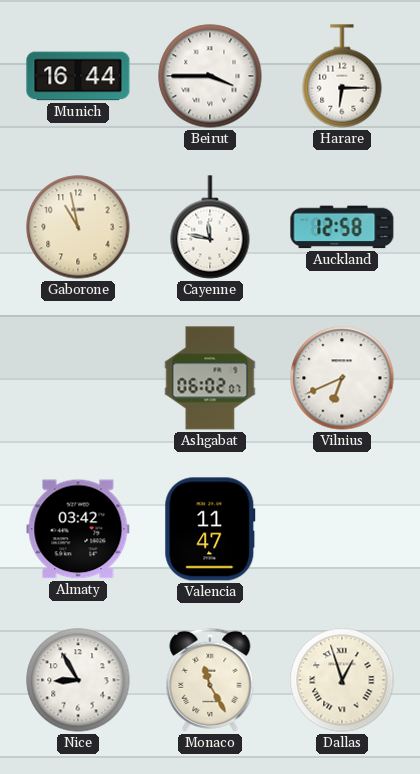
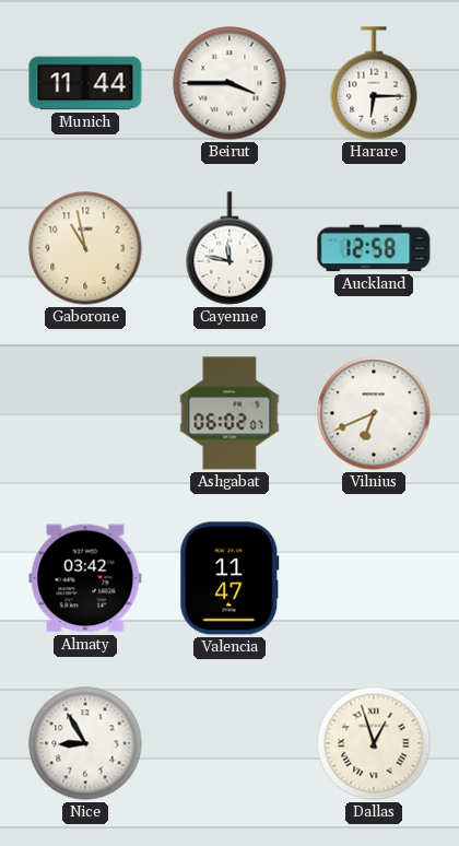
Munich: 16:44 -> 11:44
Monaco: 11:25 -> none
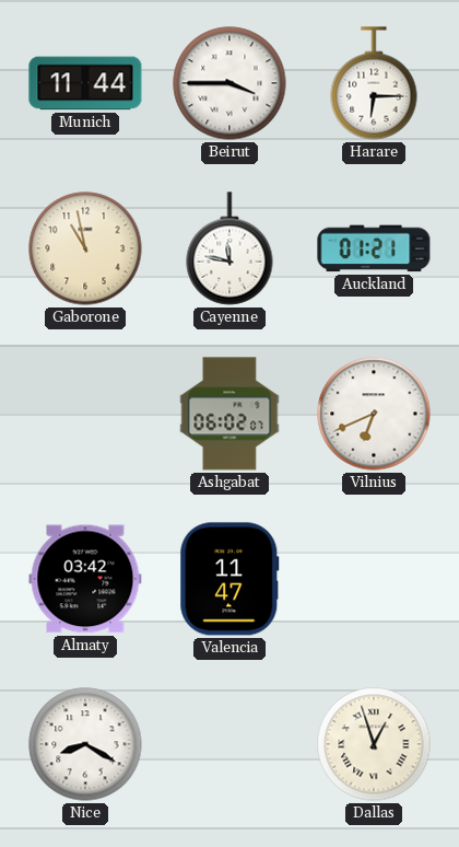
Auckland: 12:58 -> 01:21
Nice: 8:55 -> 8:20
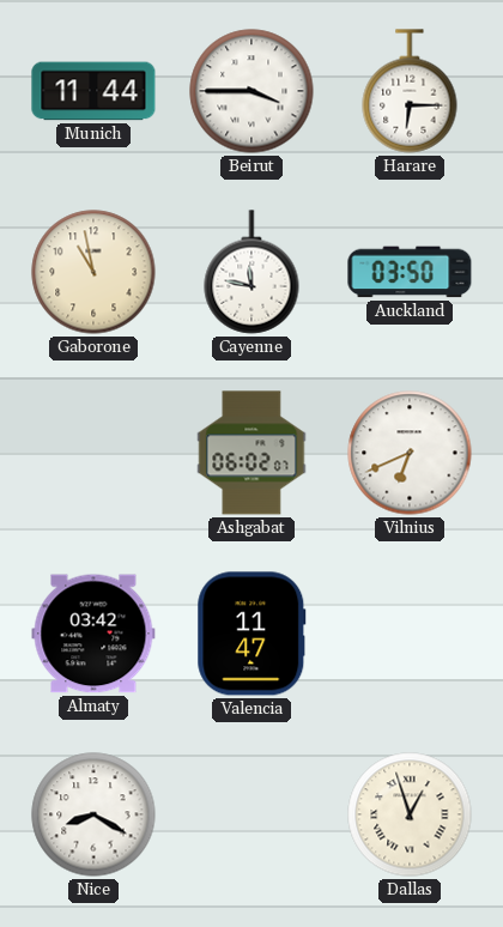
Auckland: 01:21 -> 03:50
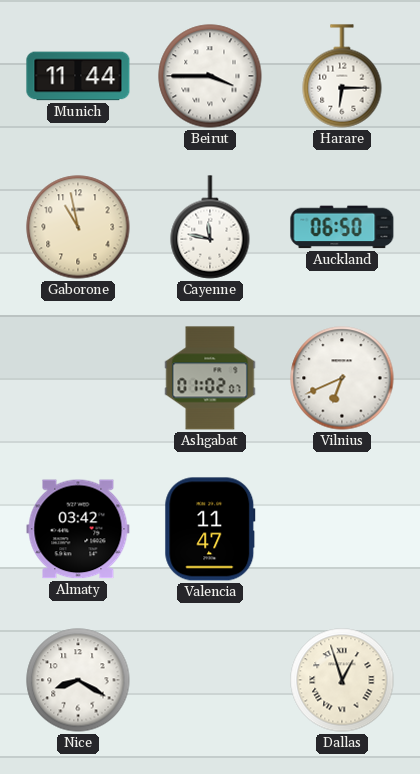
Auckland: 03:50 -> 06:50
Ashgabat: 06:02 -> 01:02
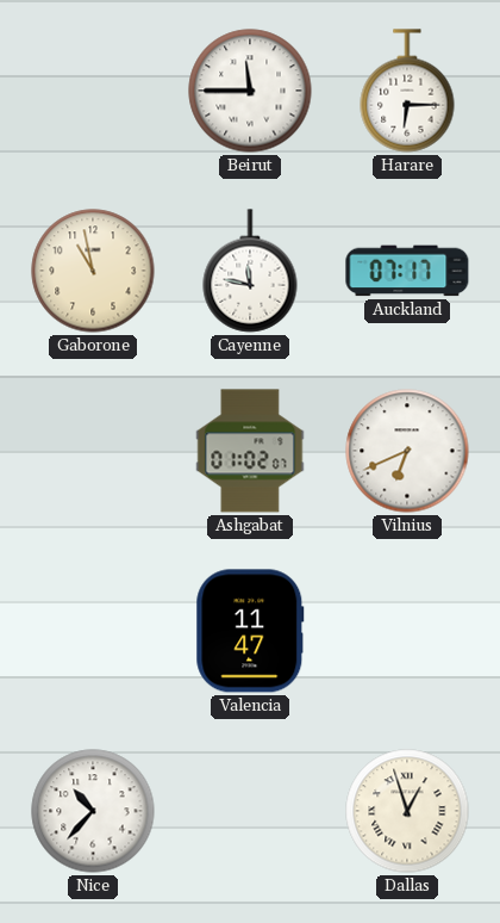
Munich: 11:44 -> none
Beirut: 3:45 -> 11:45
Auckland: 06:50 -> 07:17
Almaty: 03:42 -> none
Nice: 8:20 -> 10:37
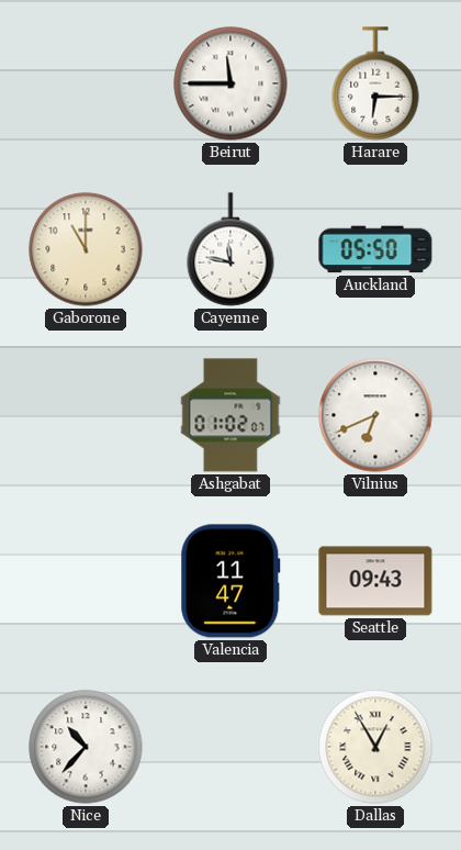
Gaborone: 10:58 -> 11:00
Auckland: 07:17 -> 05:50
Seattle: none -> 09:43
Dallas: 12:57 -> 12:55
